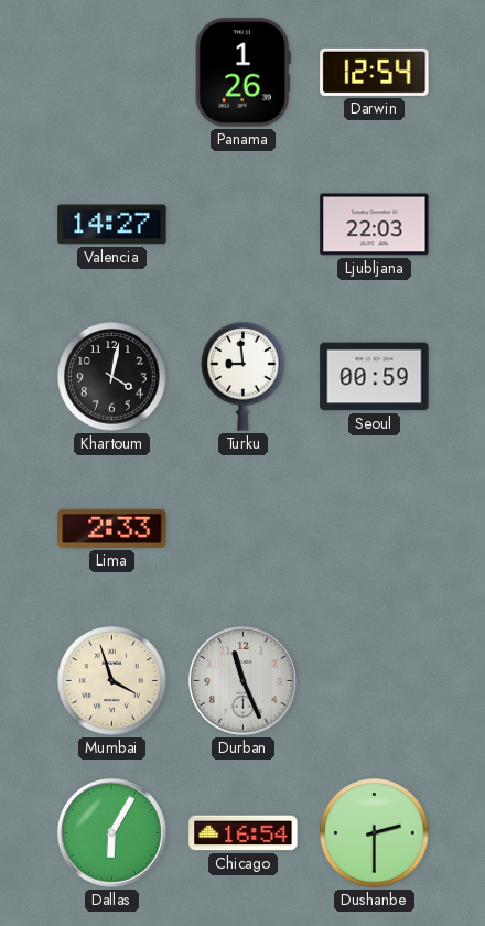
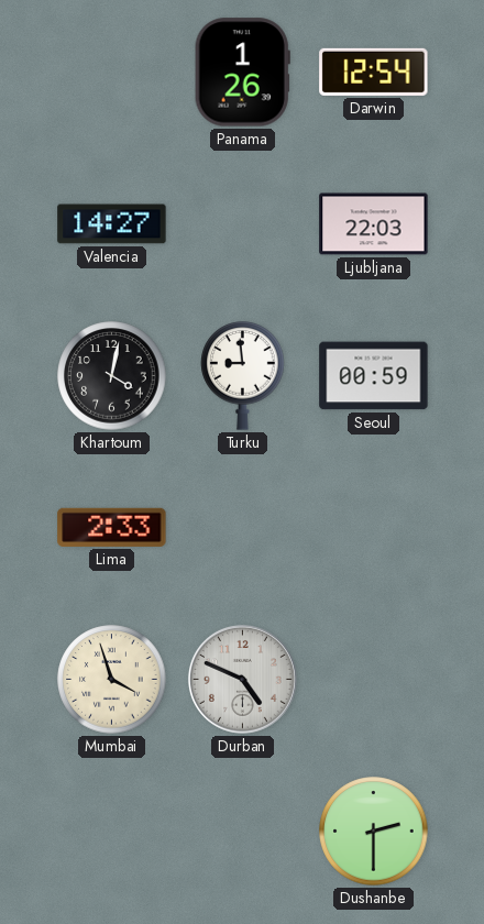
Durban: 11:26 -> 4:49
Dallas: 6:05 -> none
Chicago: 16:54 -> none
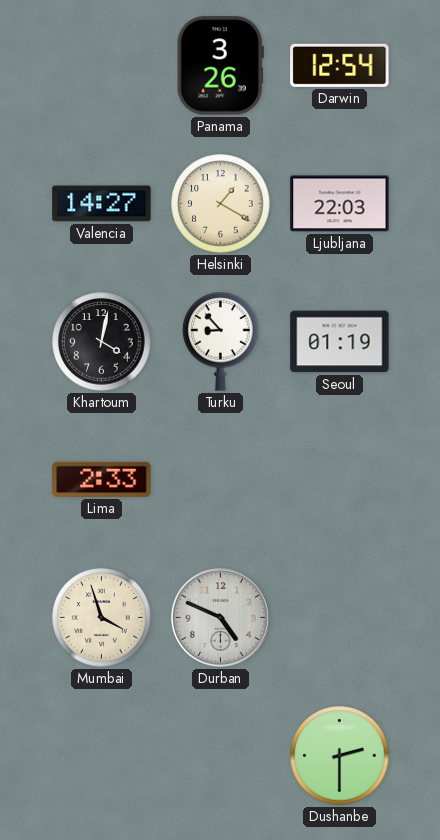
Panama: 1:26 -> 3:26
Helsinki: none -> 1:20
Turku: 8:59 -> 8:53
Seoul: 00:59 -> 01:19
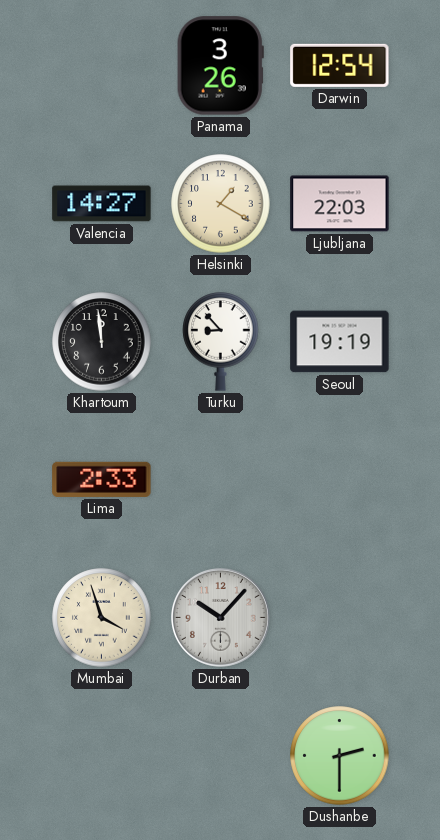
Khartoum: 4:02 -> 11:59
Seoul: 01:19 -> 19:19
Durban: 4:49 -> 10:07
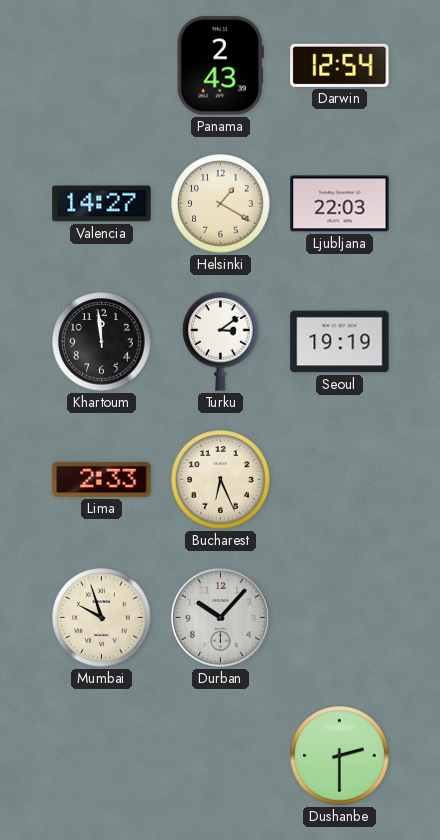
Panama: 3:26 -> 2:43
Turku: 8:53 -> 3:09
Bucharest: none -> 6:26
Mumbai: 3:57 -> 9:57
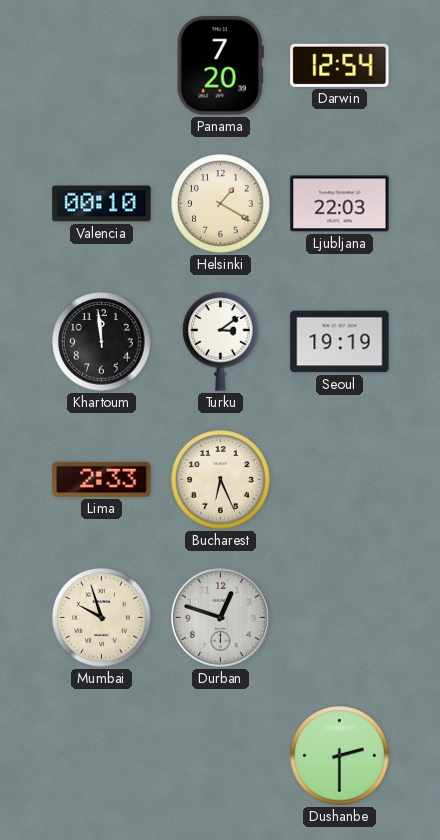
Panama: 2:43 -> 7:20
Valencia: 14:27 -> 00:10
Durban: 10:07 -> 12:48
